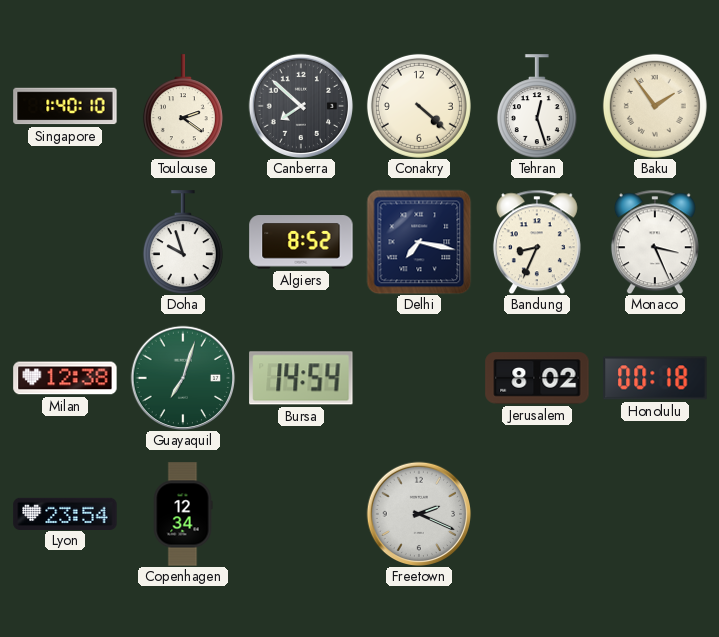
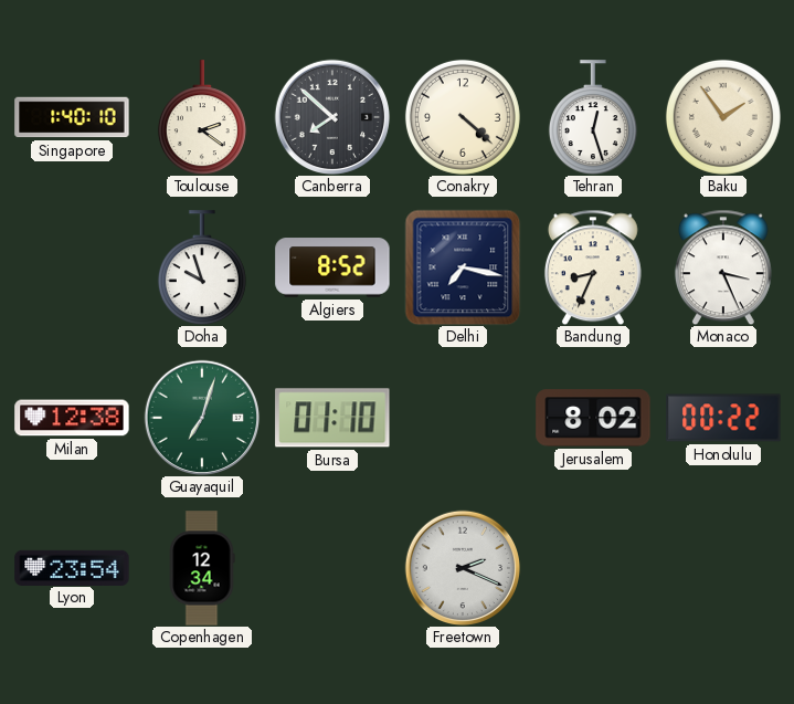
Bursa: 14:54 -> 01:10
Honolulu: 00:18 -> 00:22
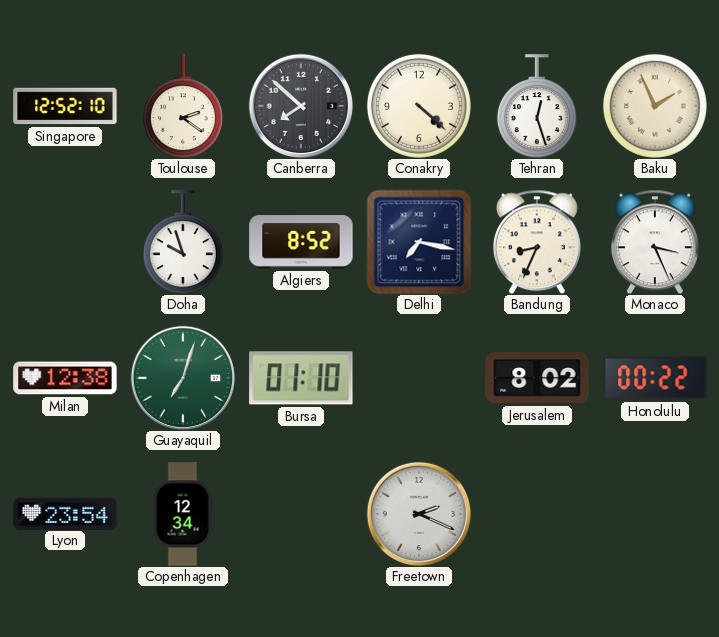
Singapore: 1:40 -> 12:52
Baku: 1:54 -> 1:56
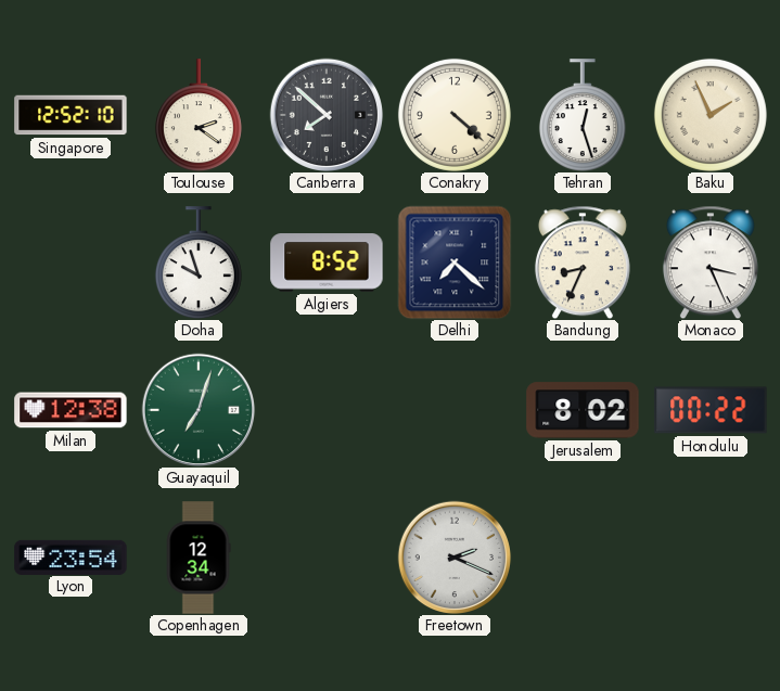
Delhi: 7:17 -> 7:22
Bursa: 01:10 -> none
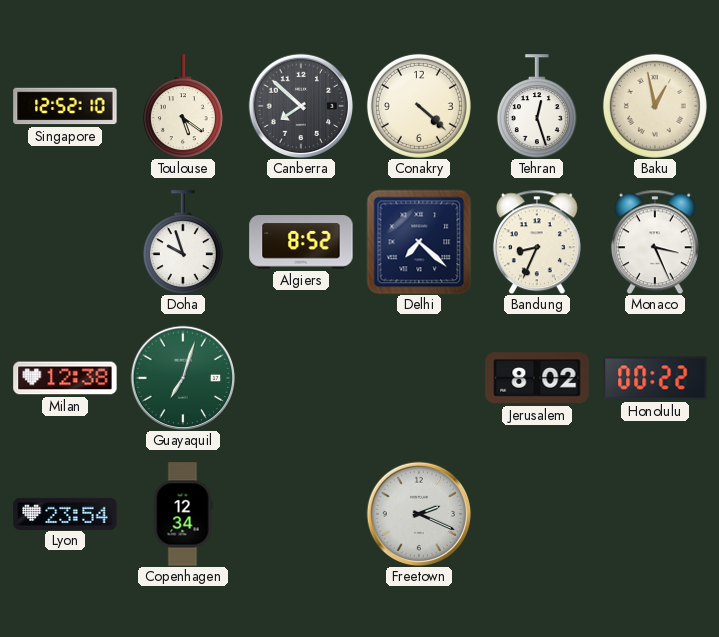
Toulouse: 2:21 -> 5:21
Baku: 1:56 -> 12:58
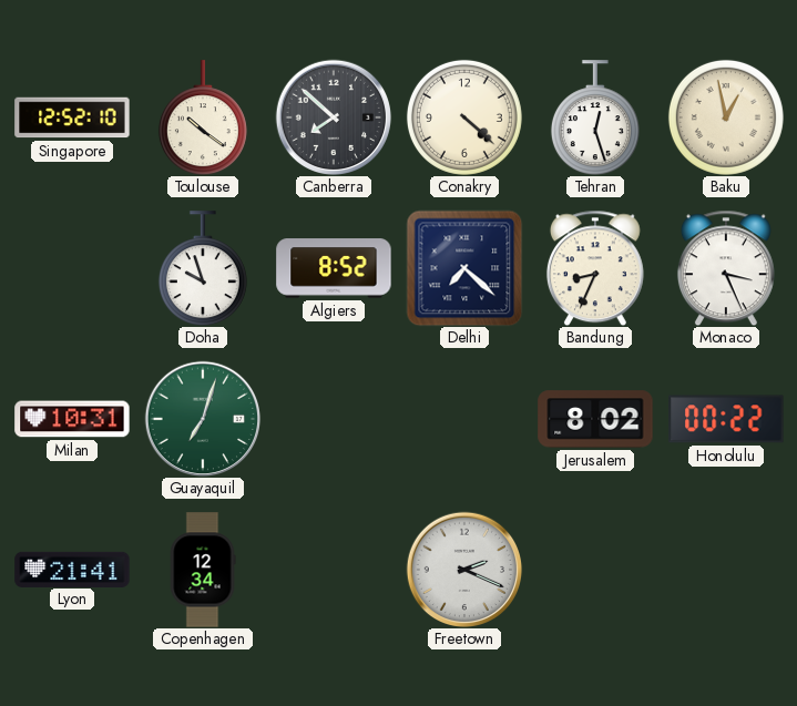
Toulouse: 5:21 -> 10:21
Milan: 12:38 -> 10:31
Lyon: 23:54 -> 21:41
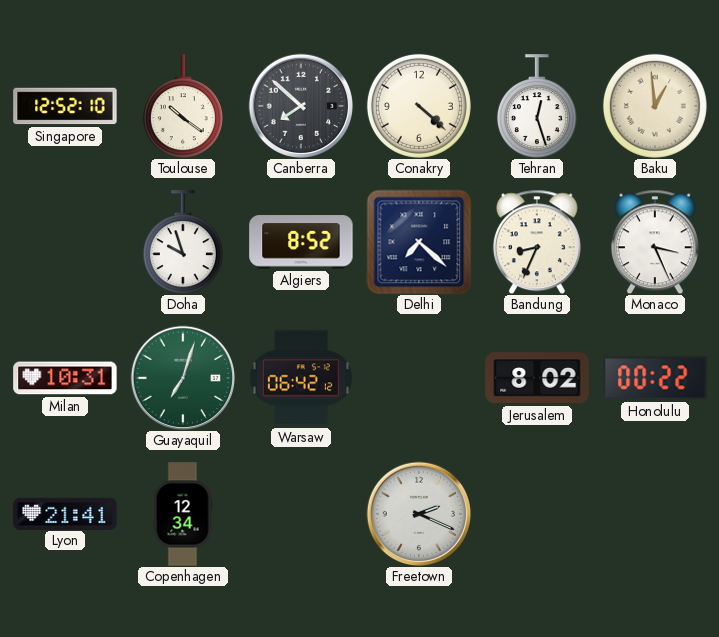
Baku: 12:58 -> 12:59
Warsaw: none -> 06:42
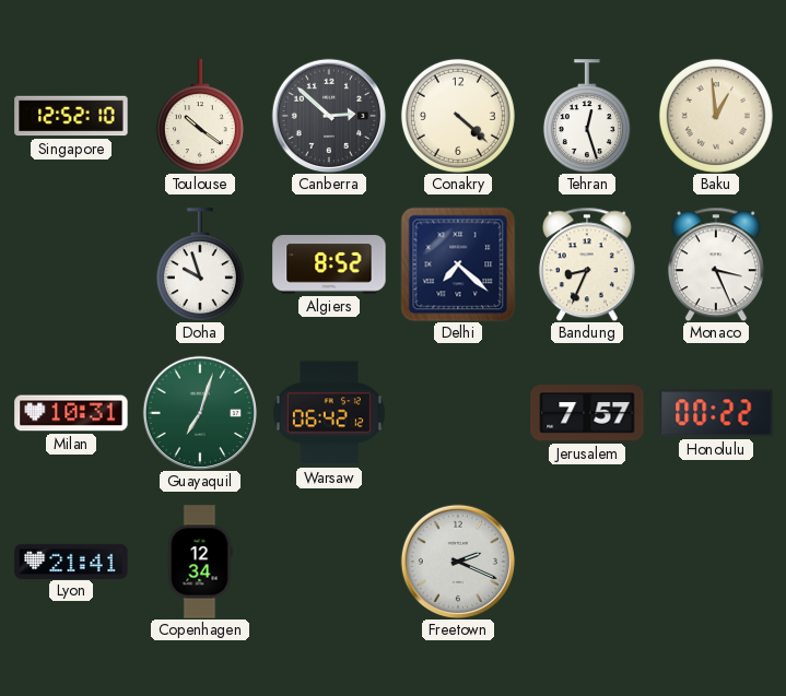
Canberra: 7:52 -> 2:52
Jerusalem: 8:02 -> 7:57
